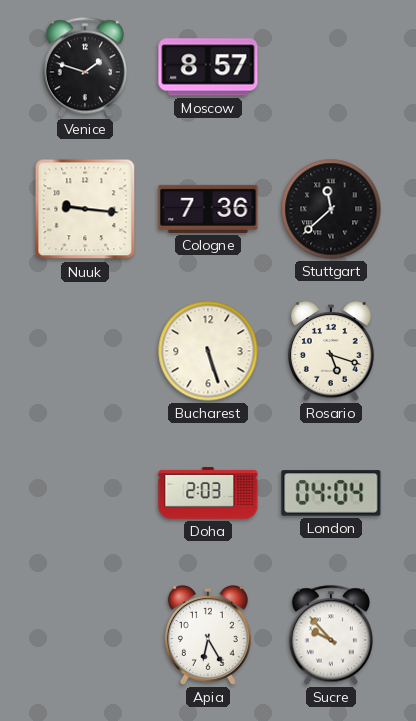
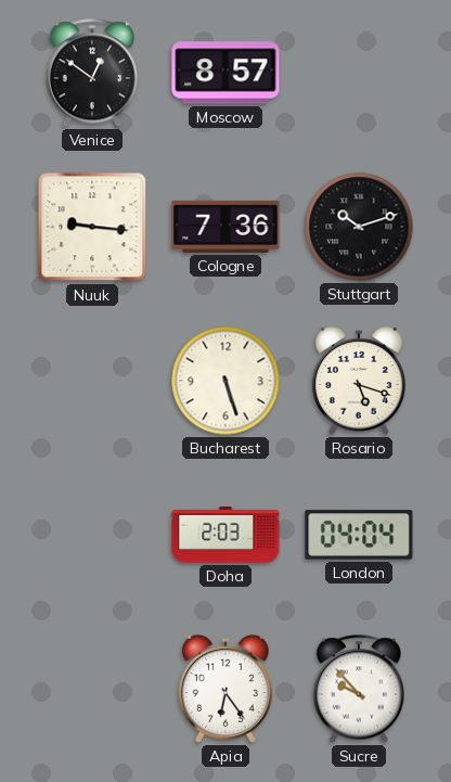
Venice: 1:48 -> 12:51
Stuttgart: 11:38 -> 10:12
Apia: 6:25 -> 6:24
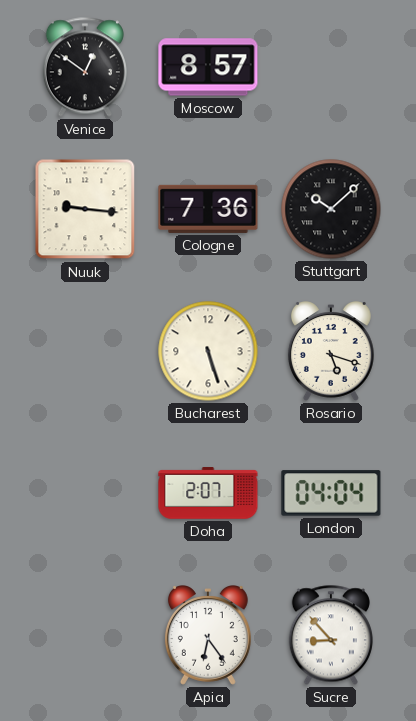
Stuttgart: 10:12 -> 10:08
Doha: 2:03 -> 2:07
Sucre: 9:53 -> 8:53
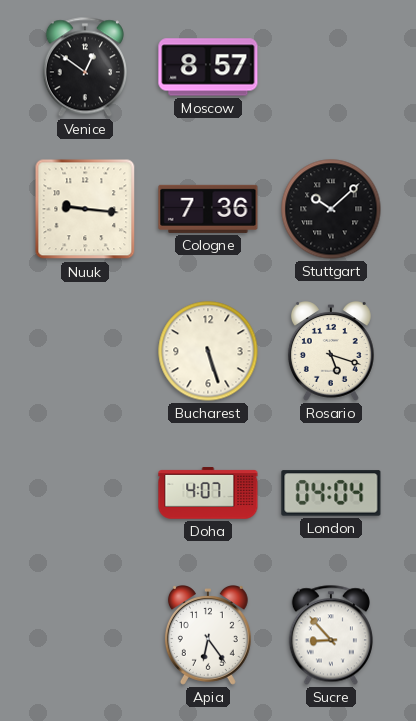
Doha: 2:07 -> 4:07
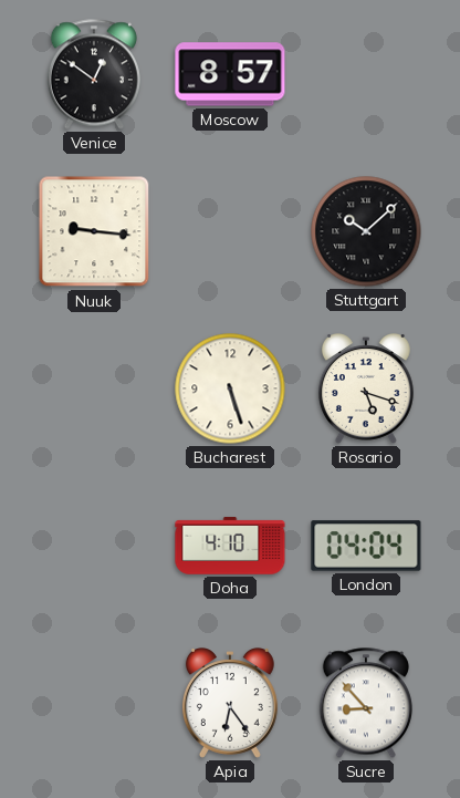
Cologne: 7:36 -> none
Doha: 4:07 -> 4:10
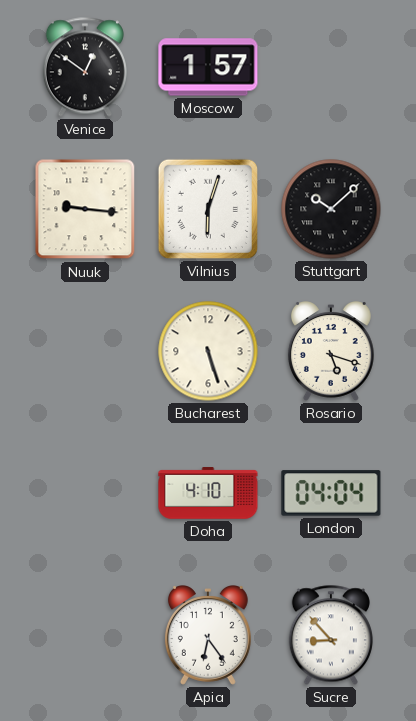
Moscow: 8:57 -> 1:57
Vilnius: none -> 6:03
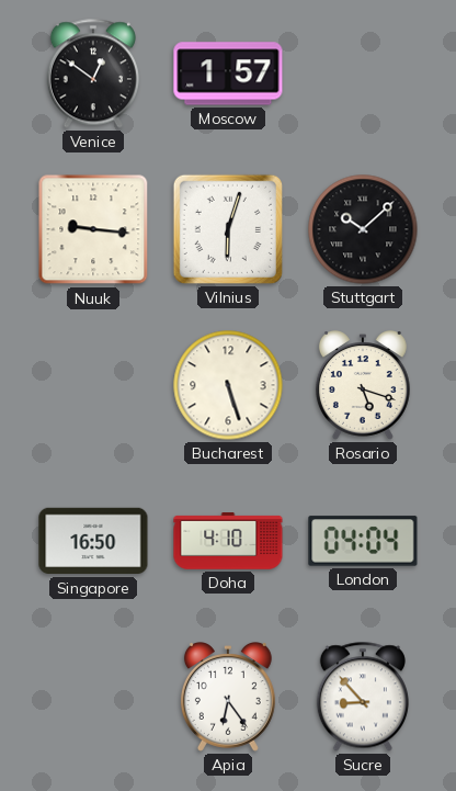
Singapore: none -> 16:50
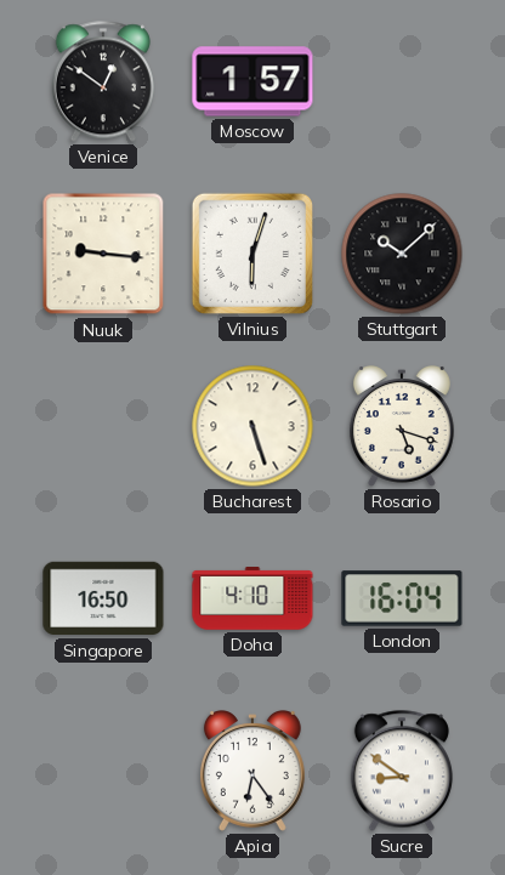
London: 04:04 -> 16:04
Sucre: 8:53 -> 8:51
